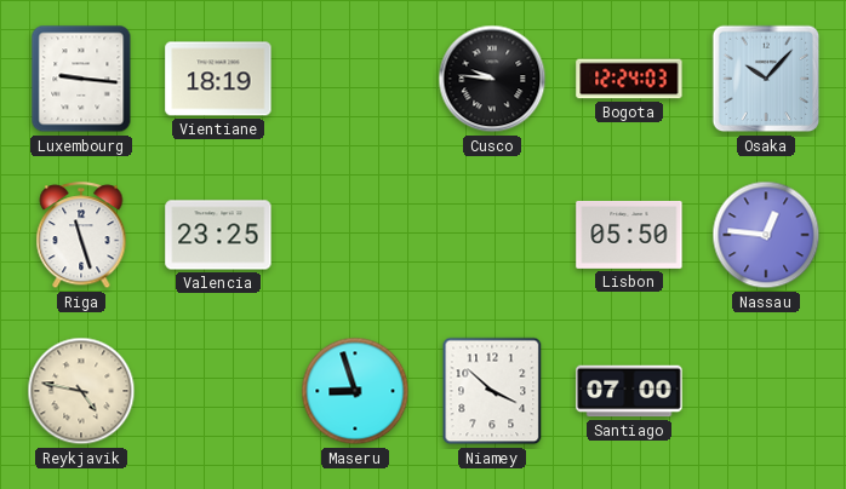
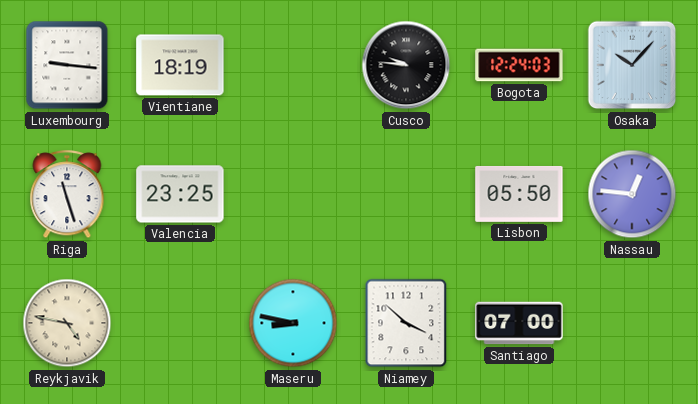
Maseru: 8:57 -> 8:47
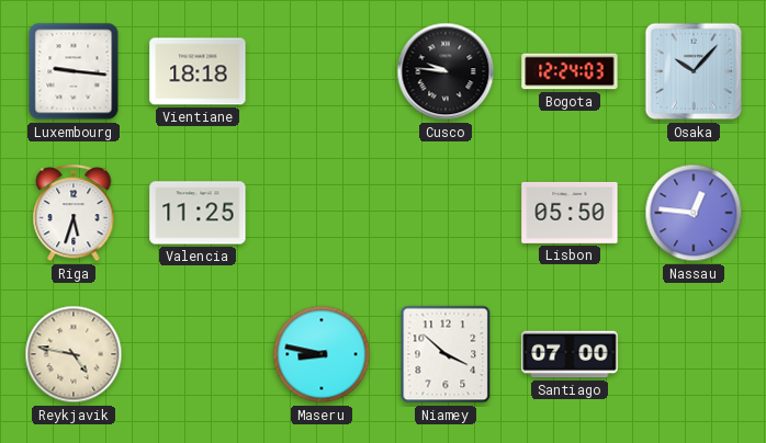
Vientiane: 18:19 -> 18:18
Riga: 11:27 -> 5:33
Valencia: 23:25 -> 11:25
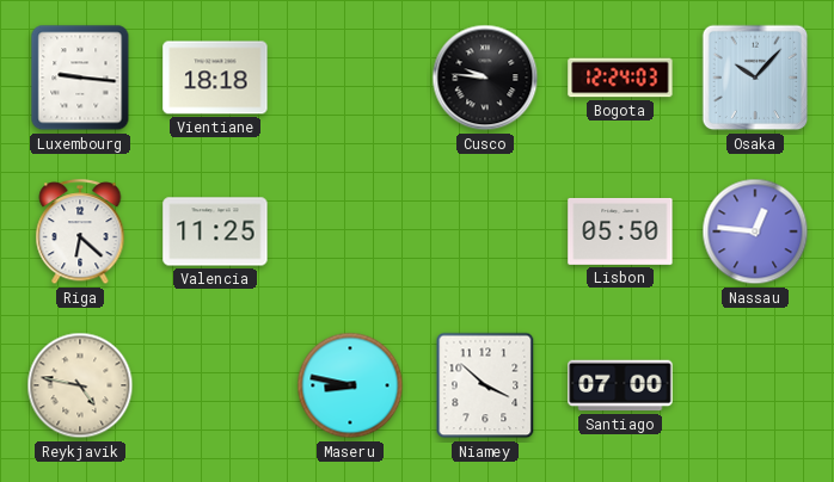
Riga: 5:33 -> 6:22
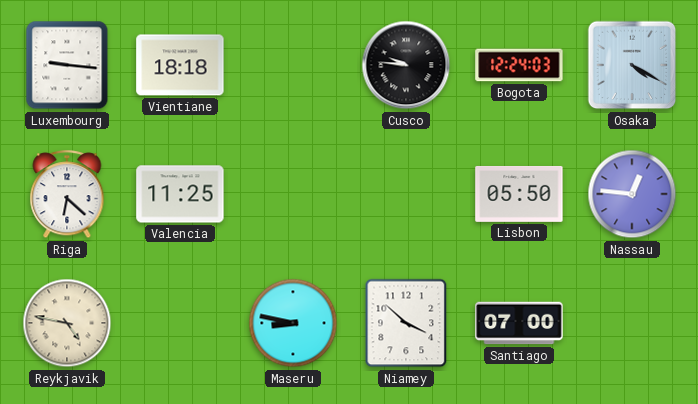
Osaka: 10:07 -> 4:20
